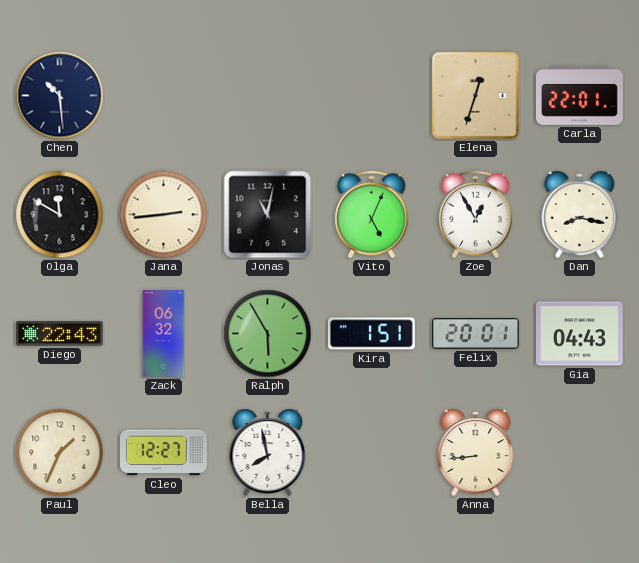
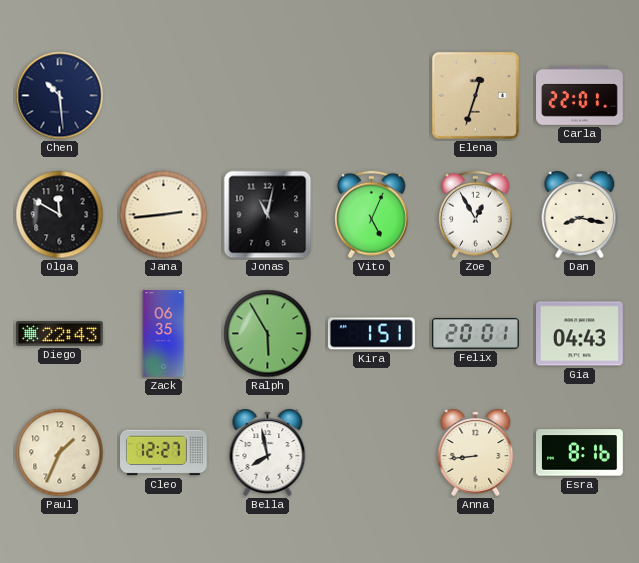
Zack: 06:32 -> 06:35
Esra: none -> 8:16
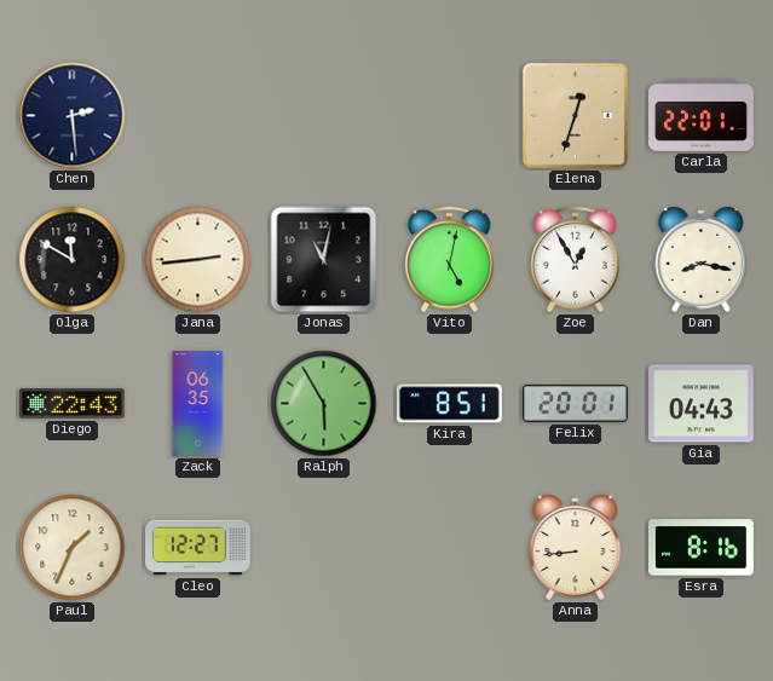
Chen: 10:29 -> 2:29
Vito: 5:04 -> 5:02
Kira: 1:51 -> 8:51
Bella: 7:58 -> none
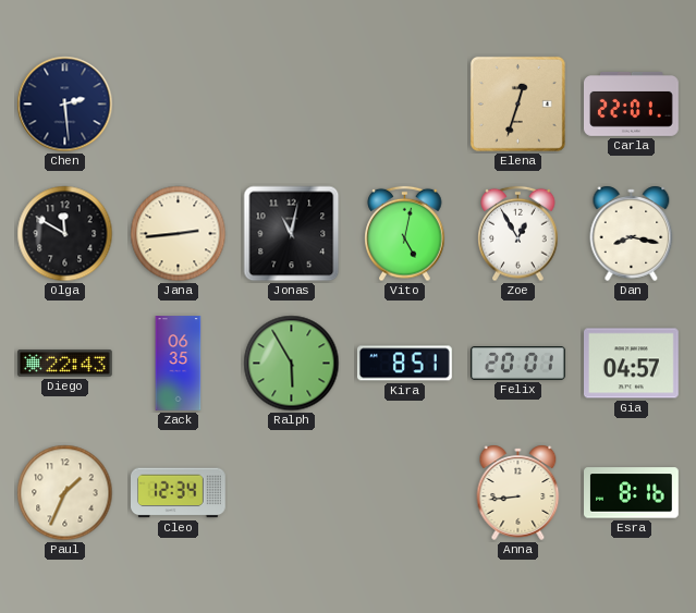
Gia: 04:43 -> 04:57
Cleo: 12:27 -> 12:34
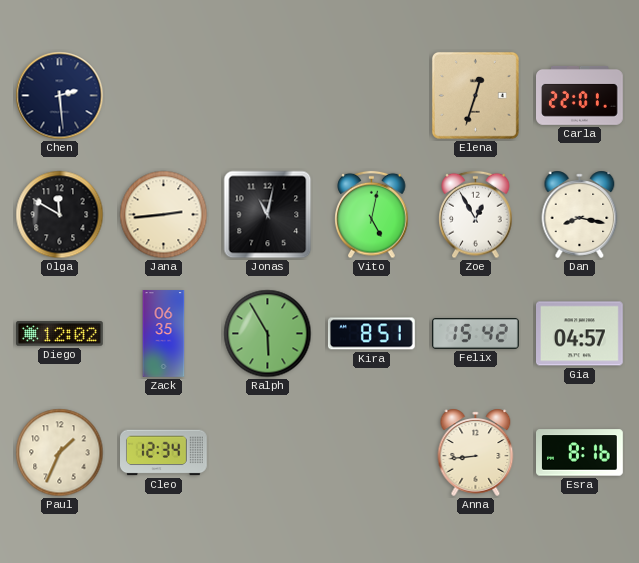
Diego: 22:43 -> 12:02
Felix: 20:01 -> 15:42
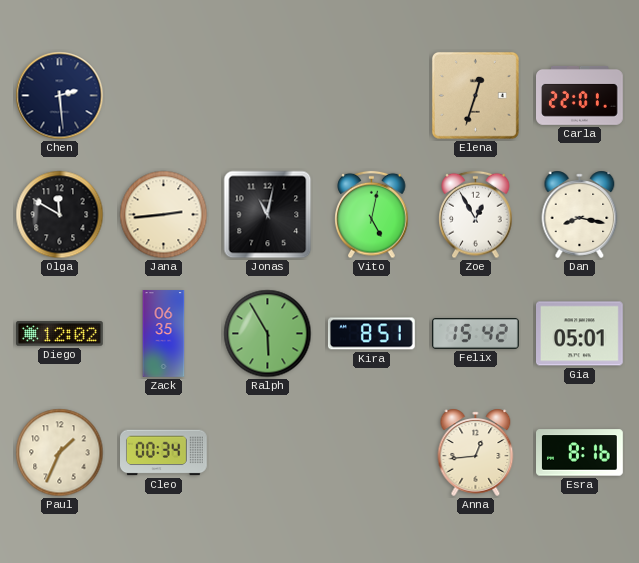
Gia: 04:57 -> 05:01
Cleo: 12:34 -> 00:34
Anna: 8:44 -> 12:44
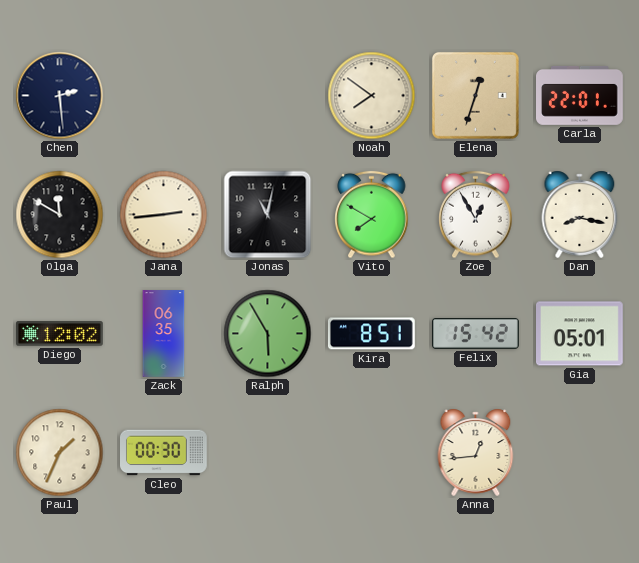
Noah: none -> 7:51
Vito: 5:02 -> 7:50
Cleo: 00:34 -> 00:30
Esra: 8:16 -> none
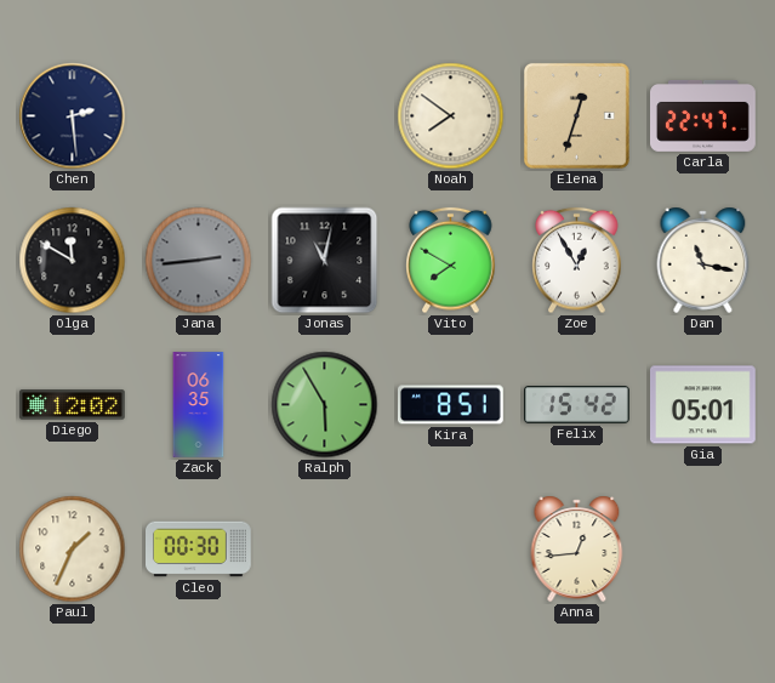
Carla: 22:01 -> 22:47
Jana dial: cream -> grey
Dan: 8:17 -> 11:17
